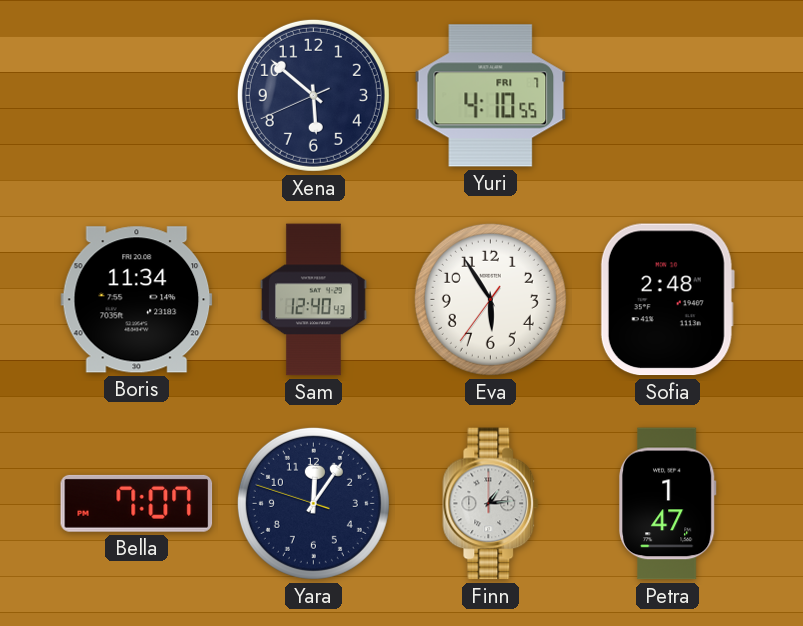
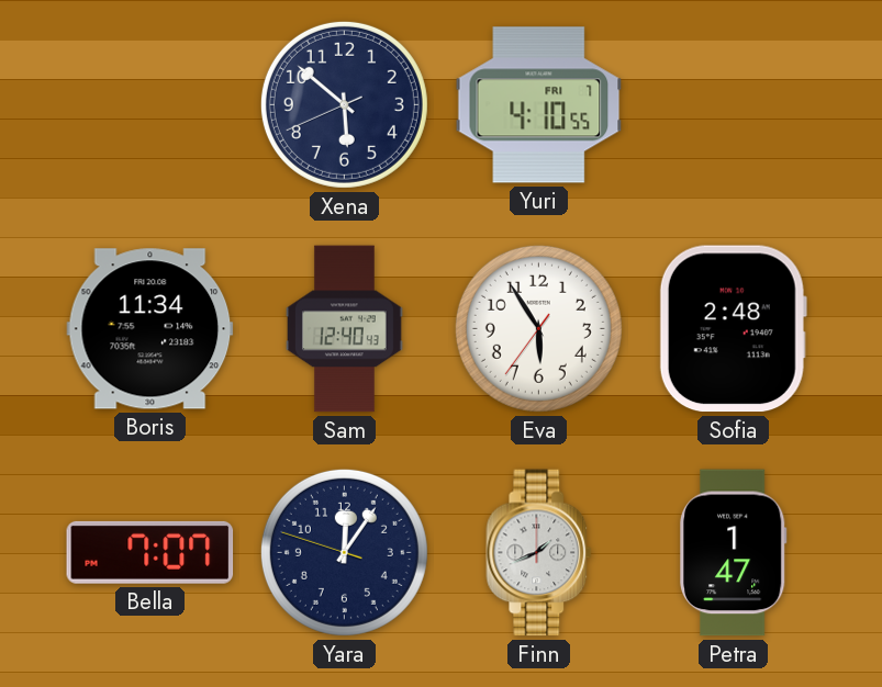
Finn: 1:14 -> 1:41
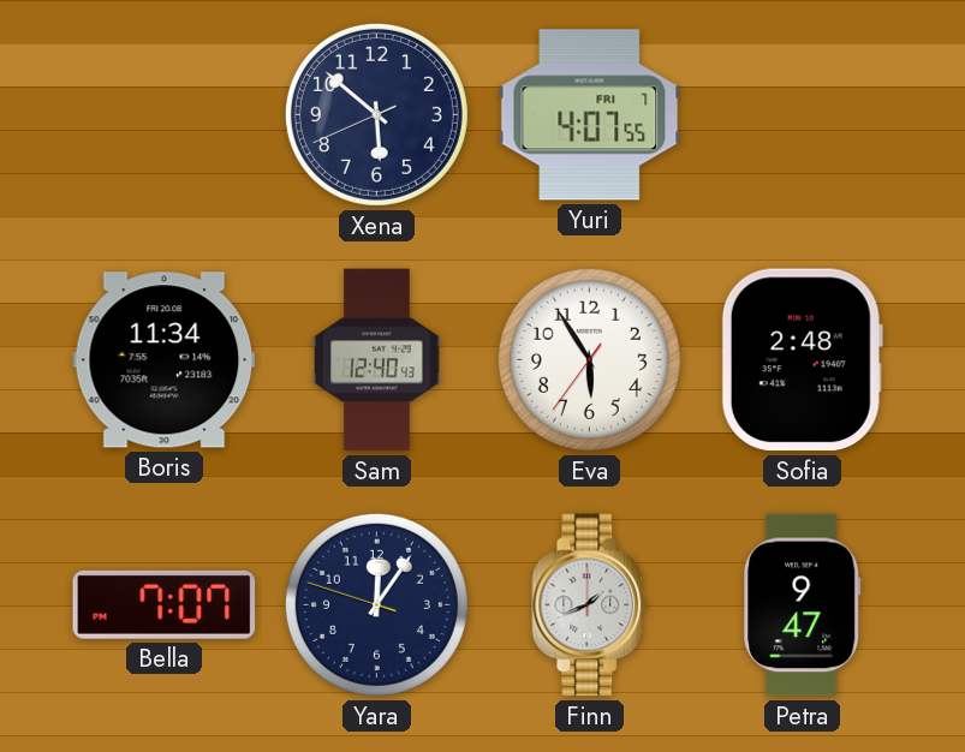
Yuri: 4:10 -> 4:07
Petra: 1:47 -> 9:47
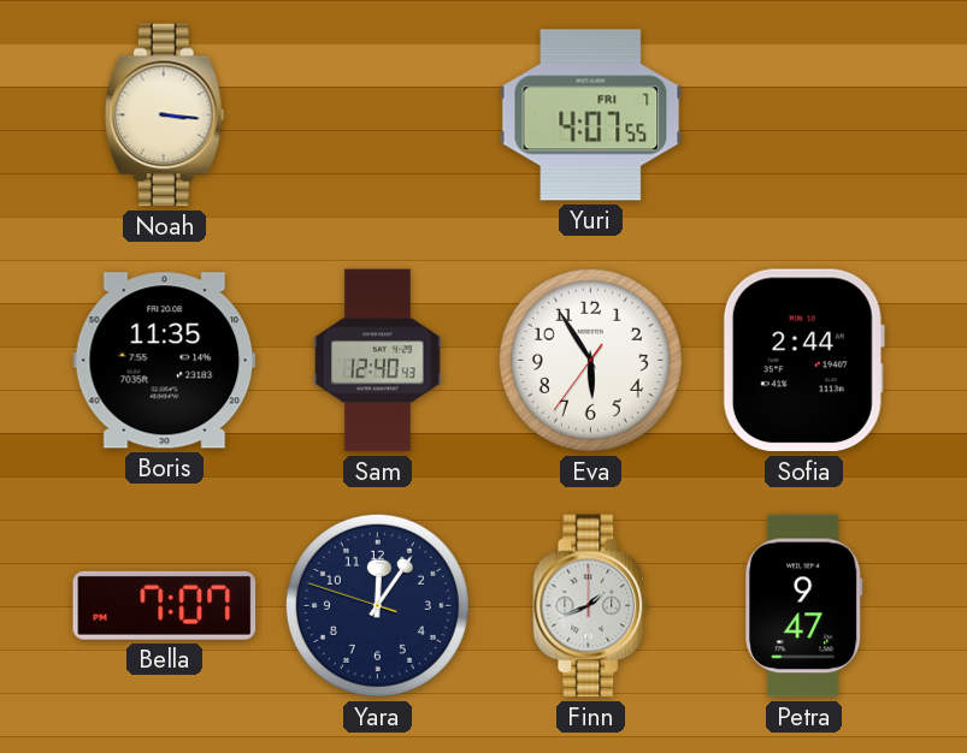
Noah: none -> 3:16
Xena: 5:51 -> none
Boris: 11:34 -> 11:35
Sofia: 2:48 -> 2:44
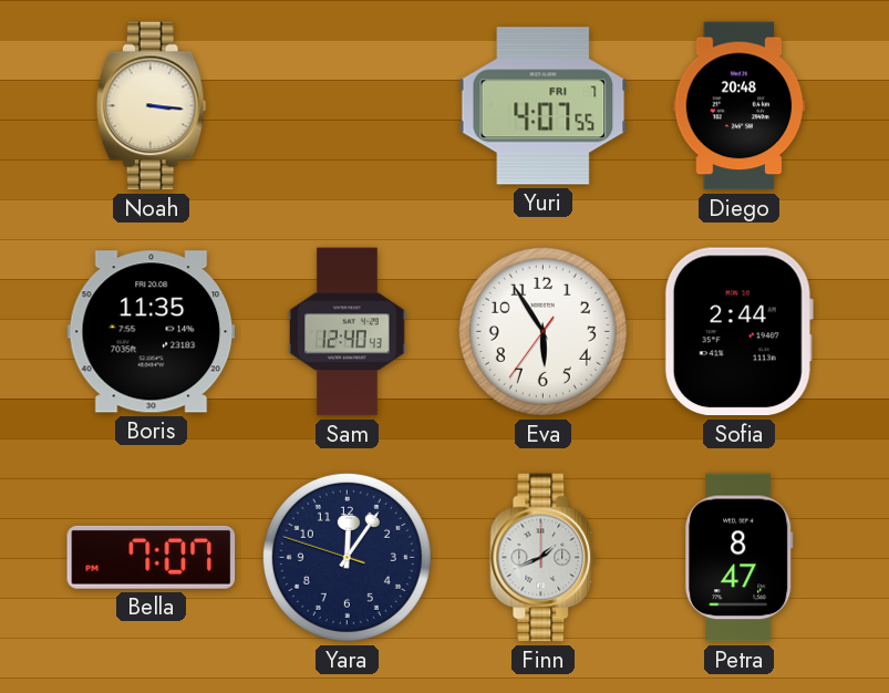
Diego: none -> 20:48
Petra: 9:47 -> 8:47
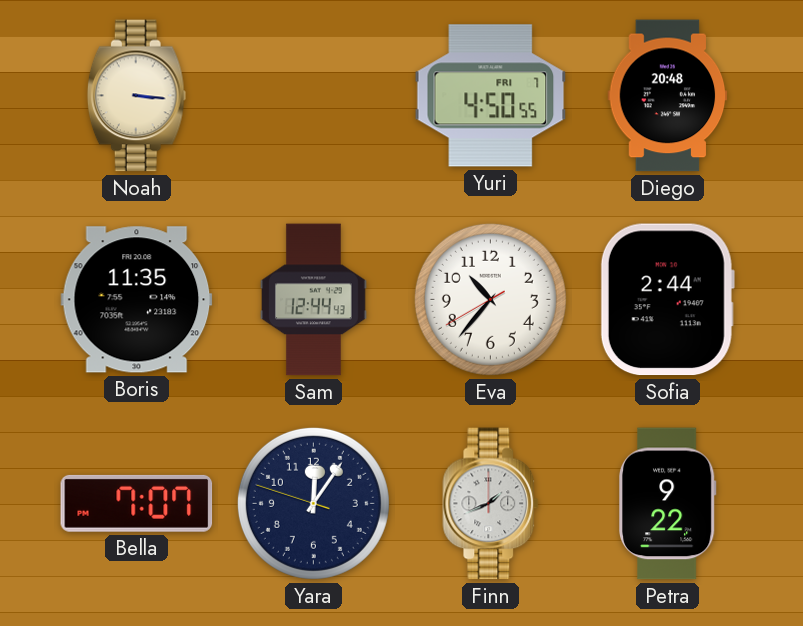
Yuri: 4:07 -> 4:50
Sam: 12:40 -> 12:44
Eva: 5:54 -> 10:36
Petra: 8:47 -> 9:22
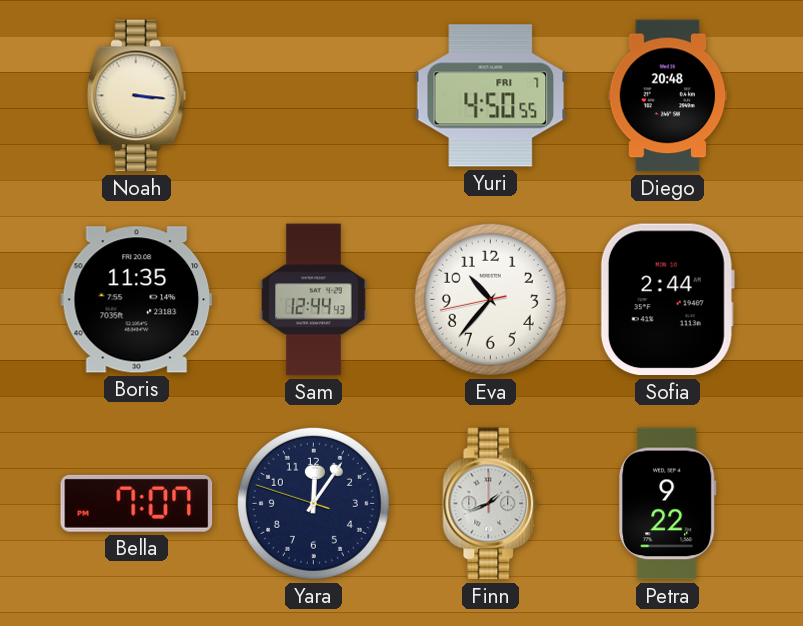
Eva: 10:36:40 -> 10:36:43
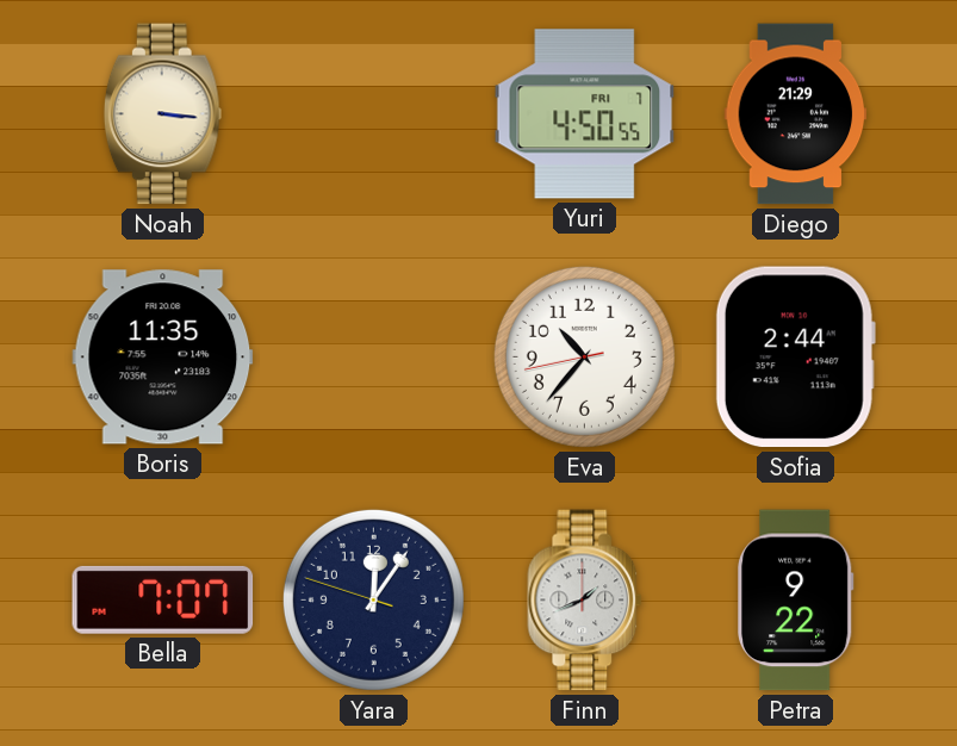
Diego: 20:48 -> 21:29
Sam: 12:44 -> none
